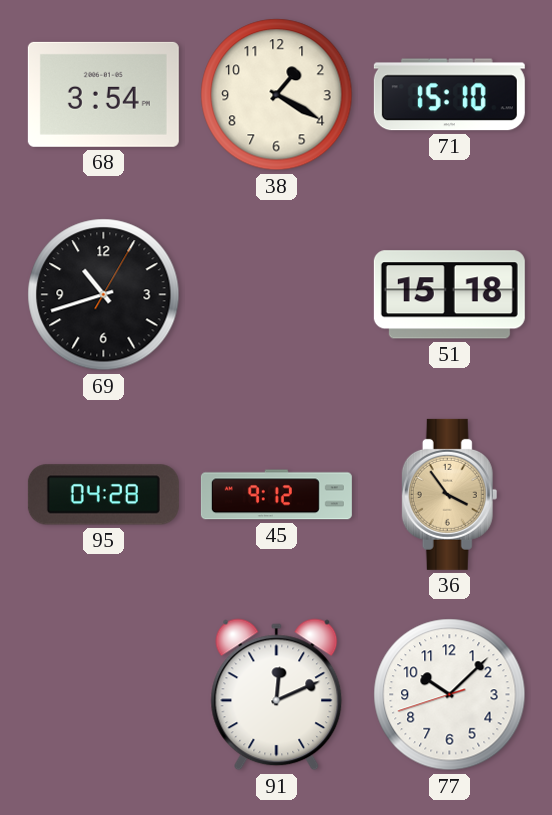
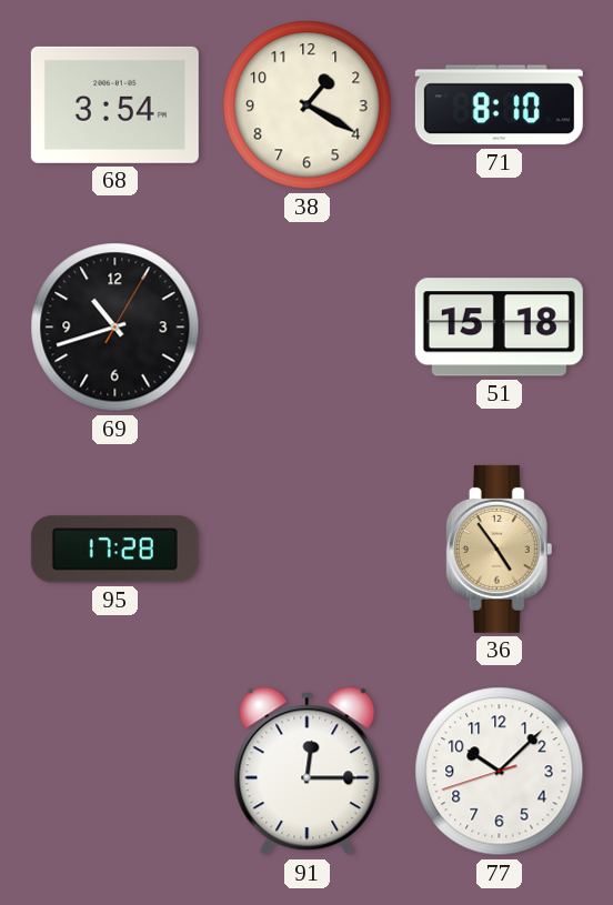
71: 15:10 -> 8:10
95: 04:28 -> 17:28
45: 9:12 -> none
36: 3:54 -> 4:54
91: 12:11 -> 12:15
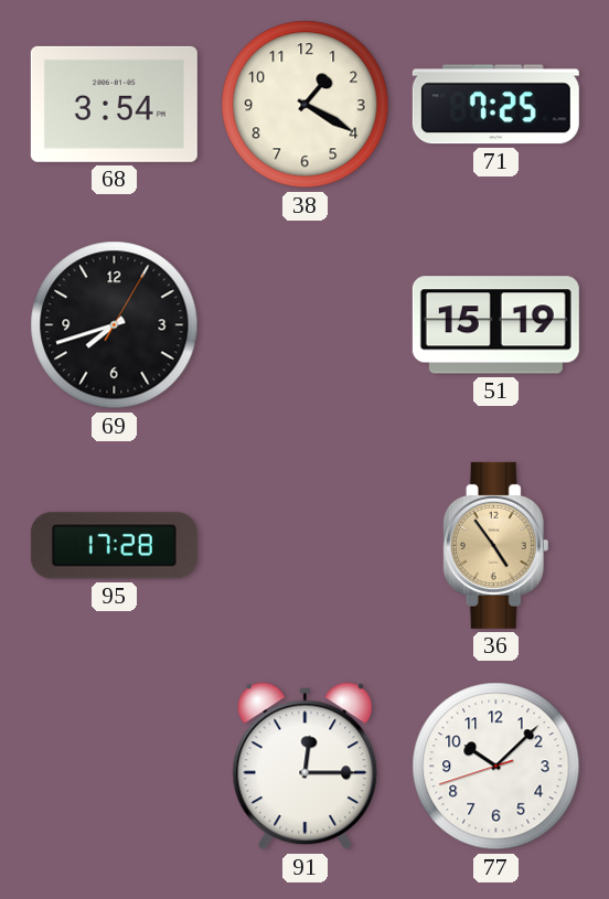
71: 8:10 -> 7:25
69: 10:42 -> 7:42
51: 15:18 -> 15:19
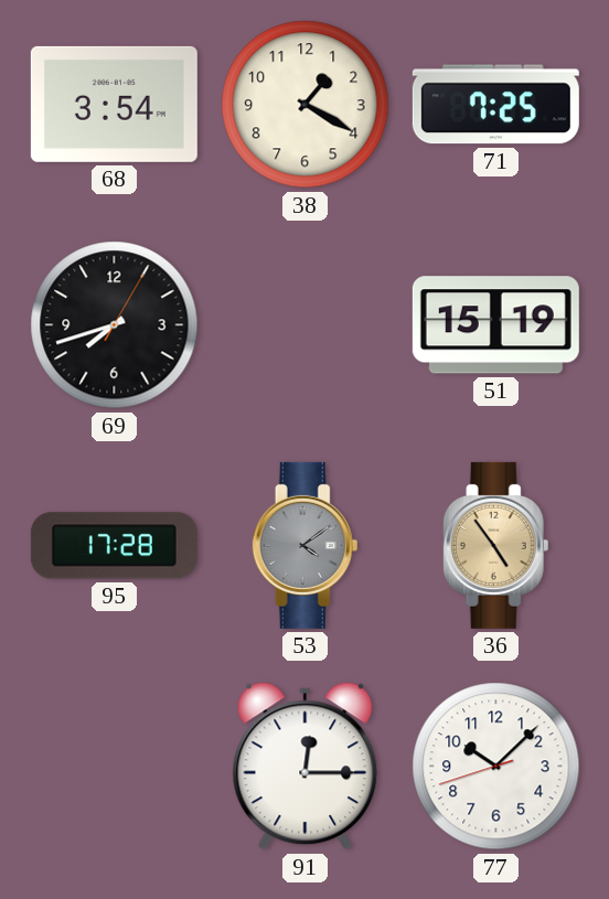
53: none -> 4:09
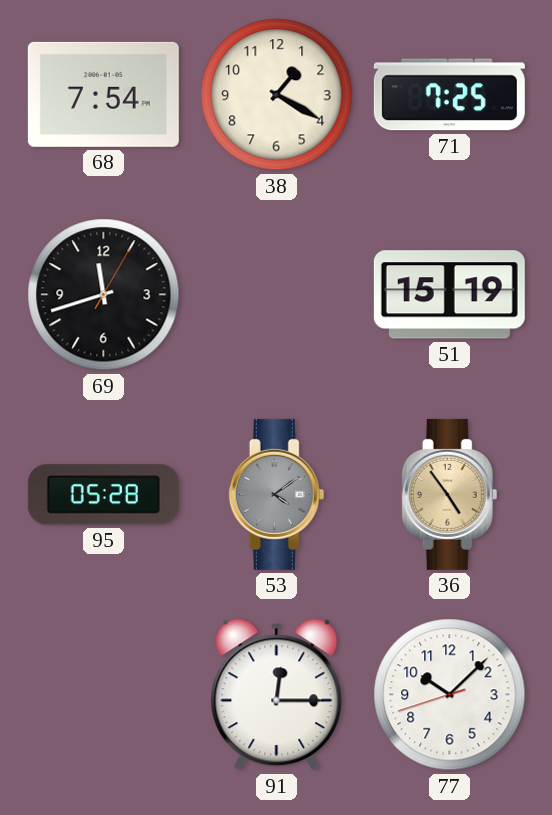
68: 3:54 -> 7:54
69: 7:42 -> 11:42
95: 17:28 -> 05:28
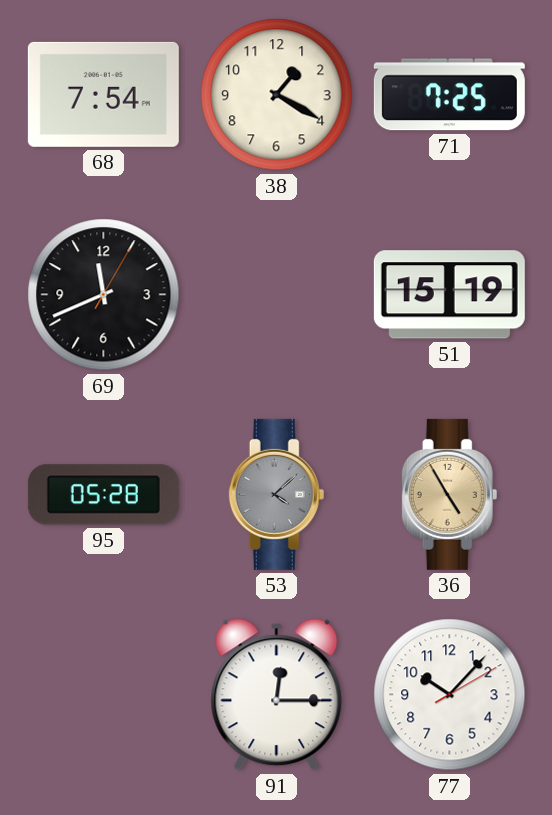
69: 11:42 -> 11:41
53: 4:09 -> 4:08
36: 4:54 -> 4:55
77: 10:07:42 -> 10:07:10
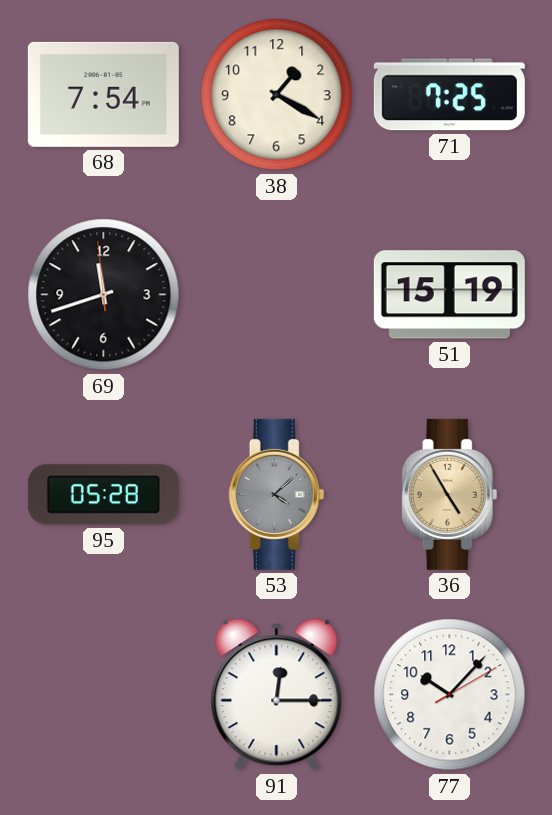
69: 11:41:05 -> 11:41:59
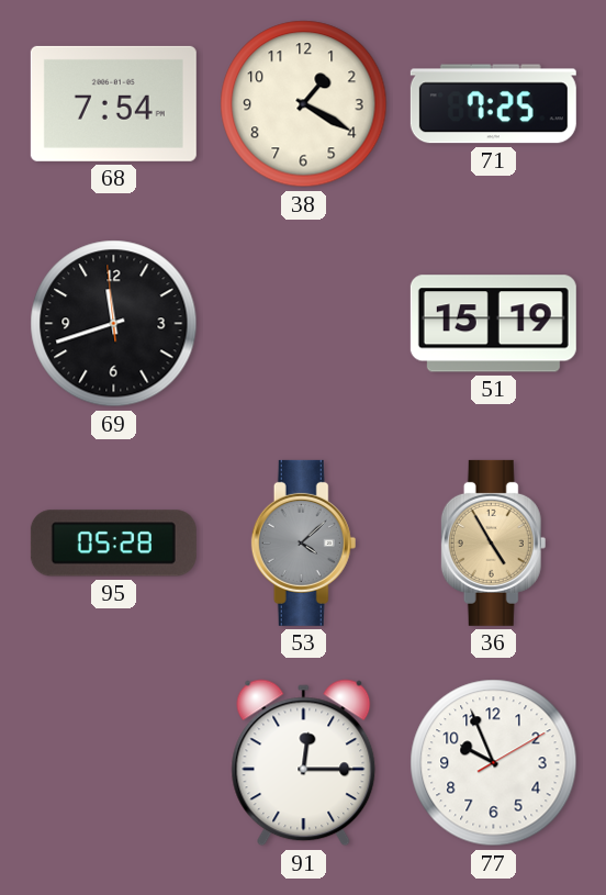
77: 10:07 -> 9:56
